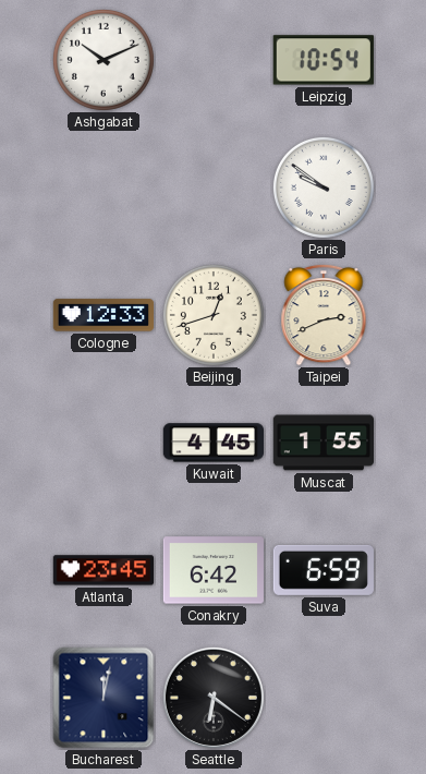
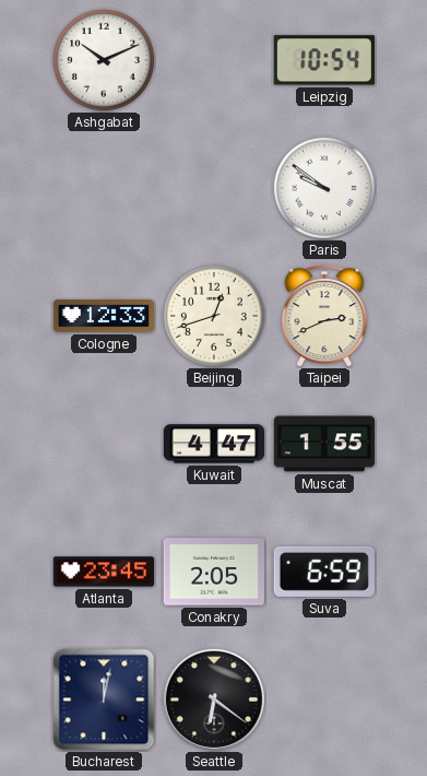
Kuwait: 4:45 -> 4:47
Conakry: 6:42 -> 2:05
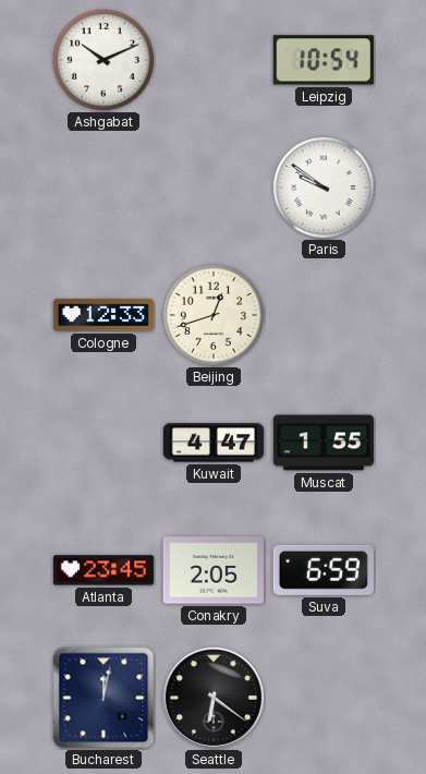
Taipei: 2:41 -> none
